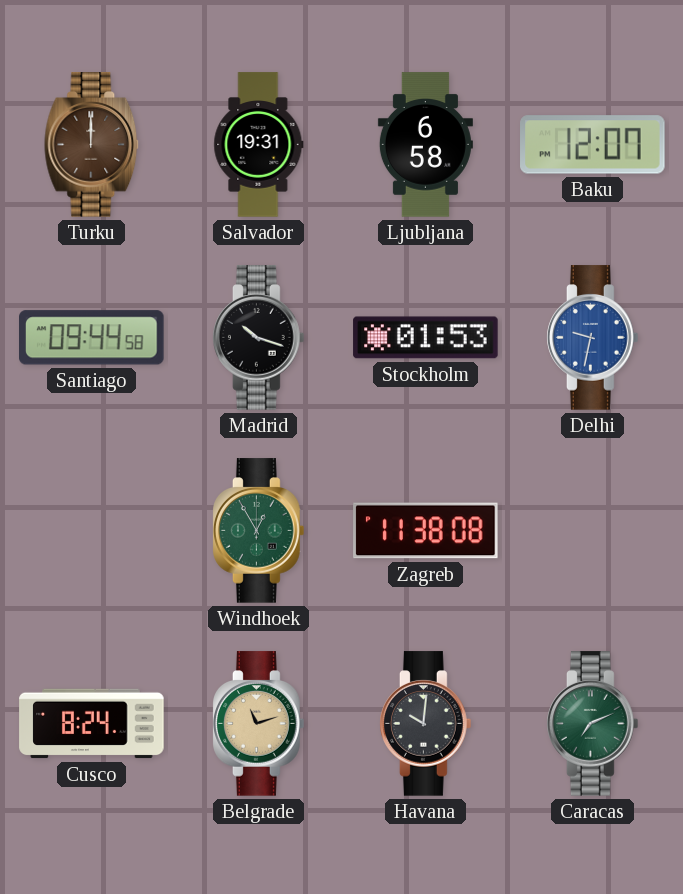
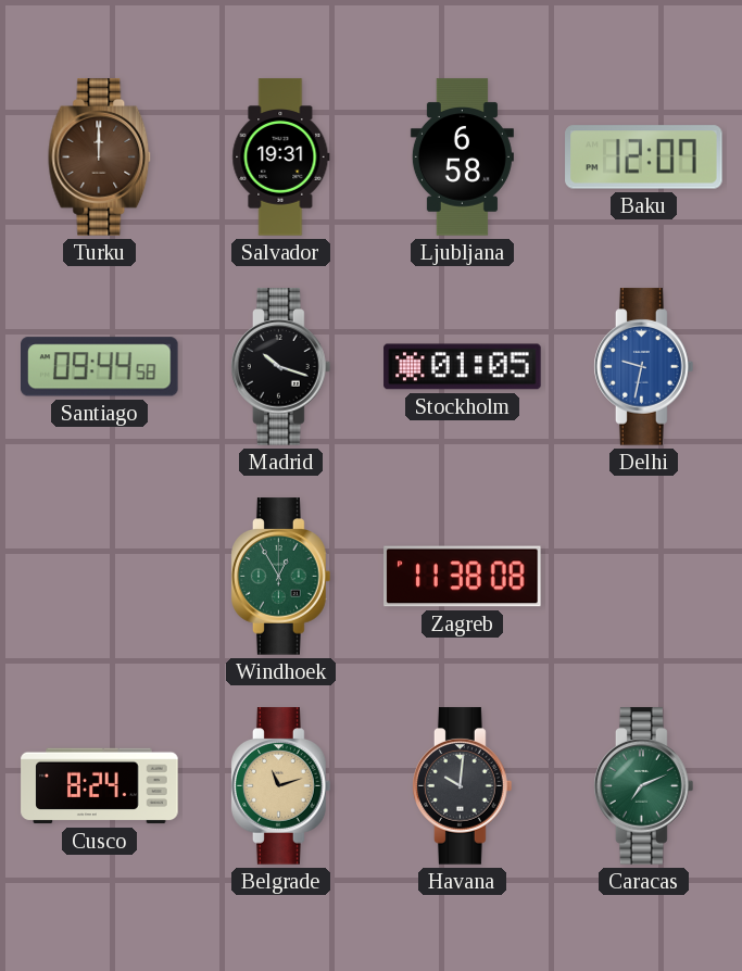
Stockholm: 01:53 -> 01:05
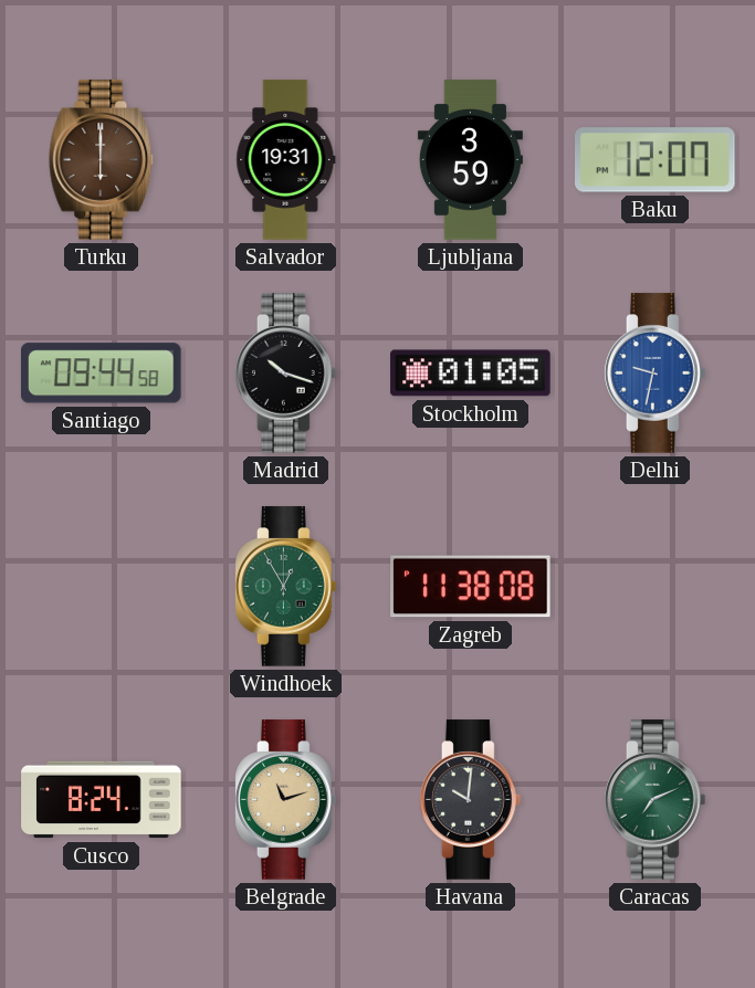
Turku: 12:00 -> 6:00
Ljubljana: 6:58 -> 3:59
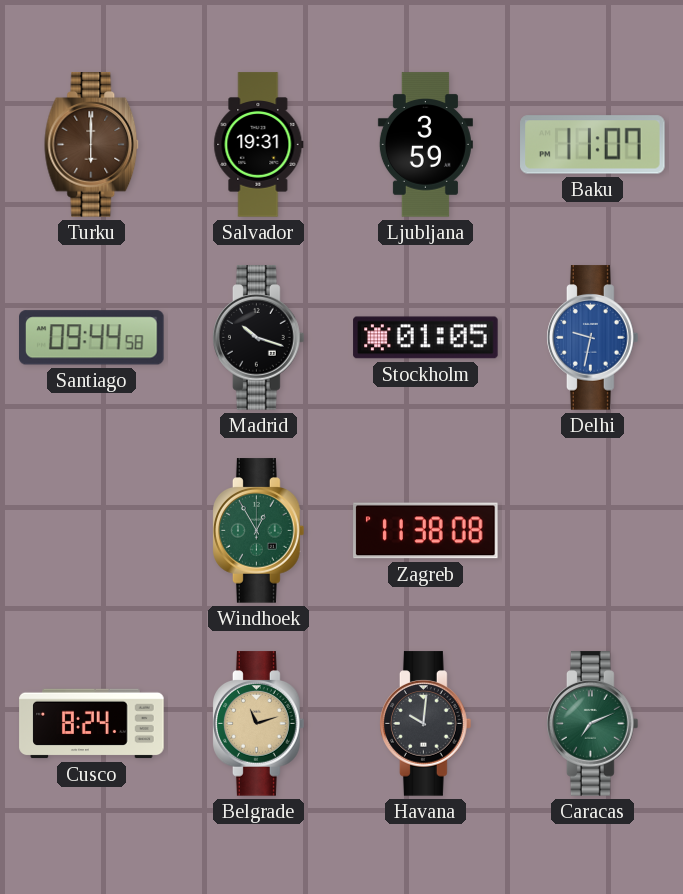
Baku: 12:07 -> 11:07
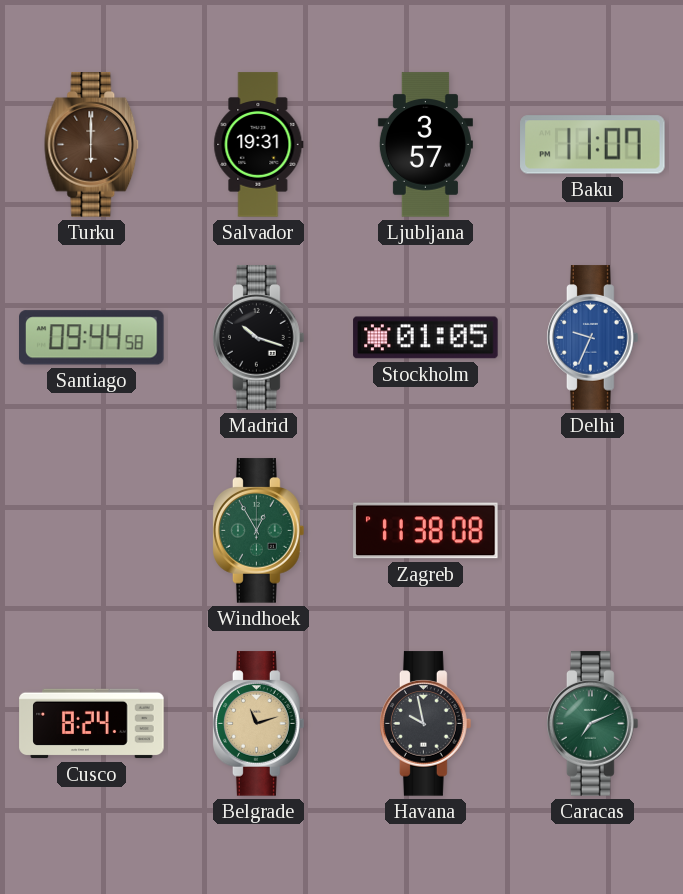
Ljubljana: 3:59 -> 3:57
Delhi: 9:32 -> 9:34
Havana: 10:01 -> 9:58
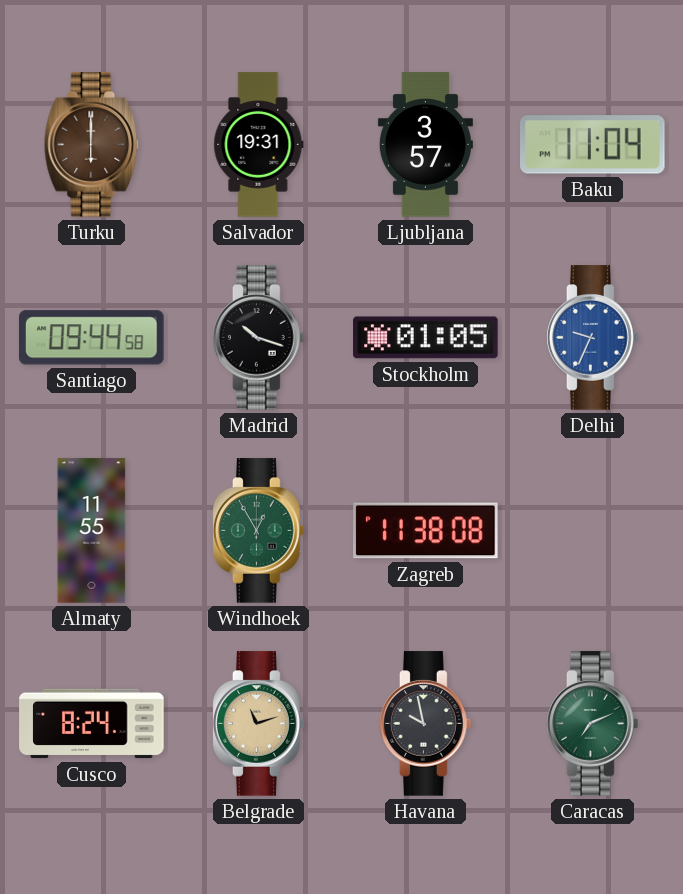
Baku: 11:07 -> 11:04
Almaty: none -> 11:55
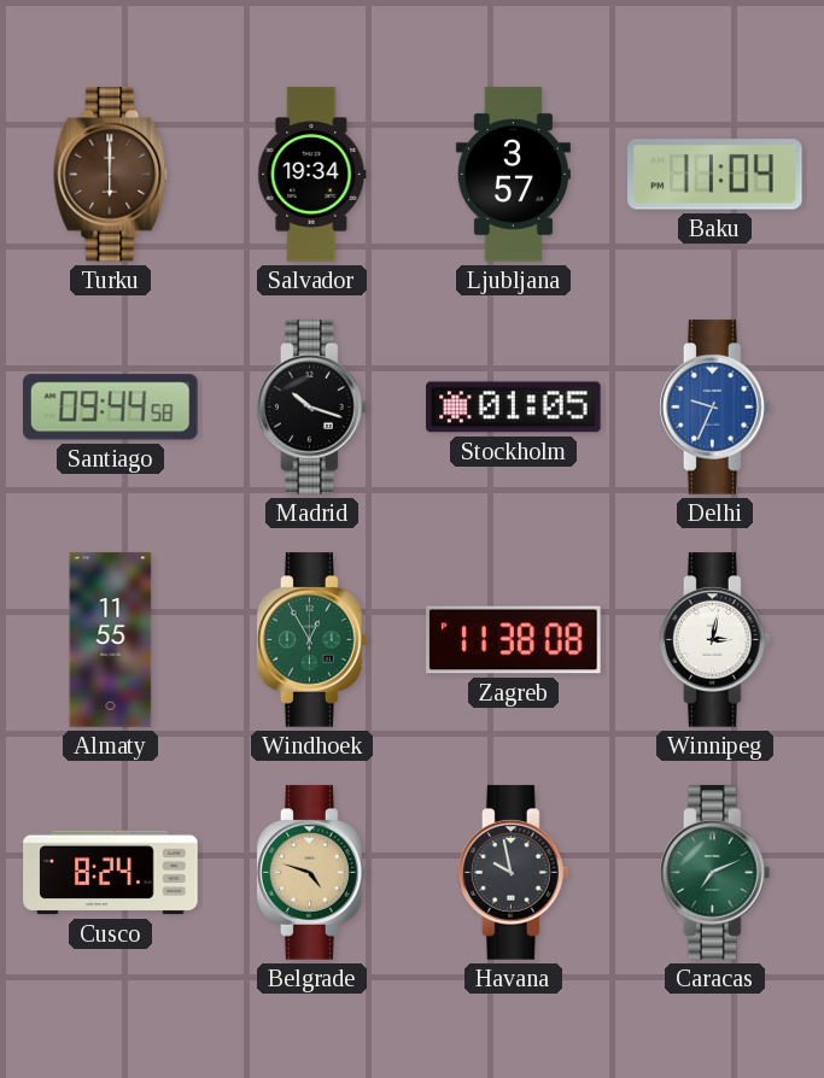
Salvador: 19:31 -> 19:34
Winnipeg: none -> 3:02
Belgrade: 11:12 -> 4:48
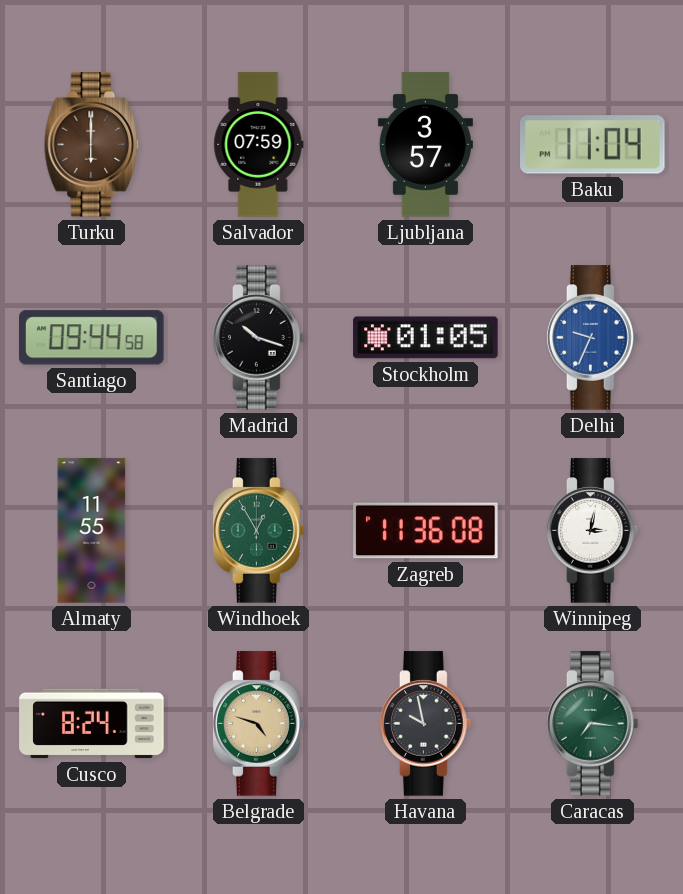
Salvador: 19:34 -> 07:59
Zagreb: 11:38 -> 11:36
Caracas: 7:11 -> 7:16
